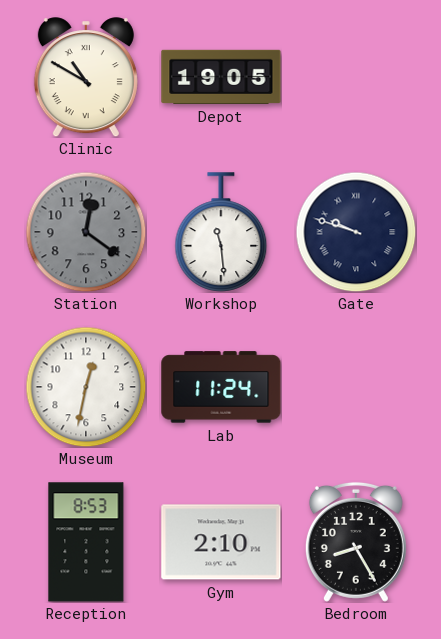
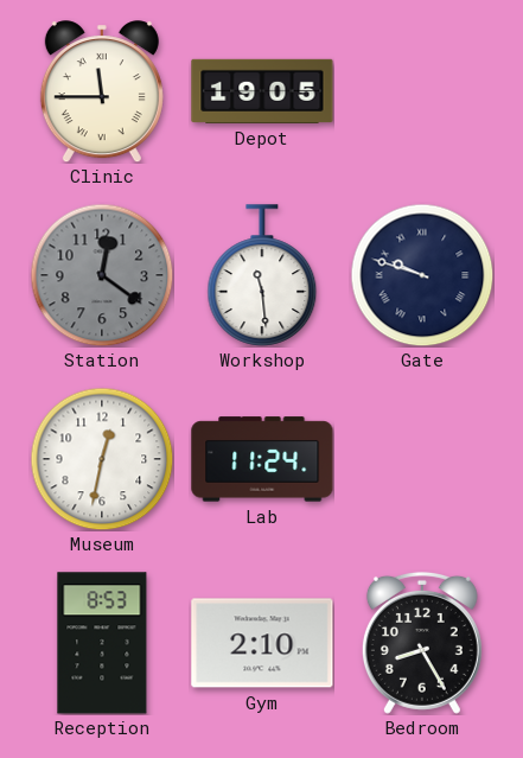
Clinic: 10:50 -> 11:45
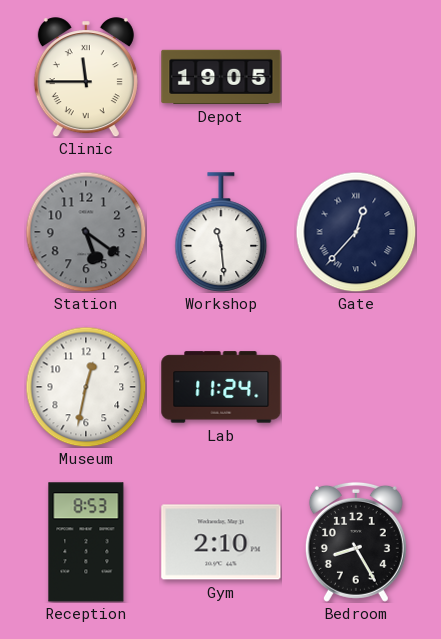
Station: 12:21 -> 5:21
Gate: 9:48 -> 12:37
